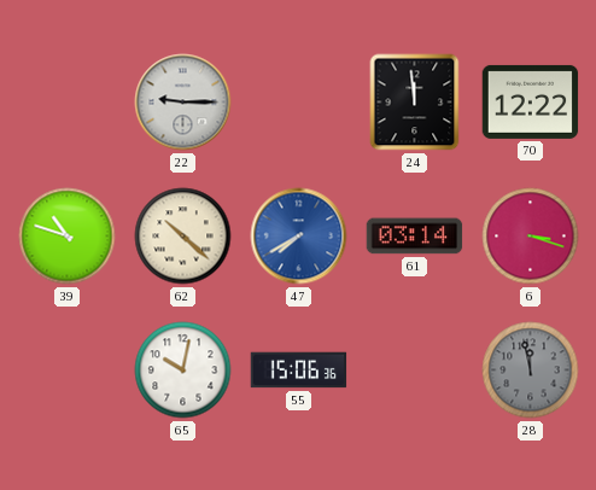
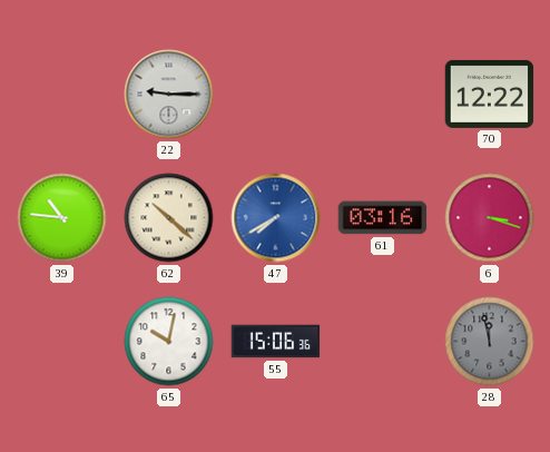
24: 11:59 -> none
39: 10:48 -> 10:46
61: 03:14 -> 03:16
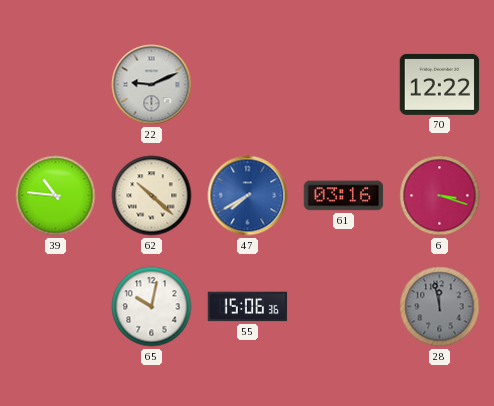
22: 9:15 -> 9:11
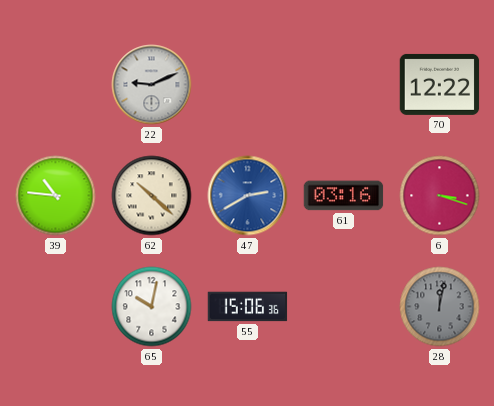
47: 7:40 -> 2:40
28: 11:58 -> 12:02
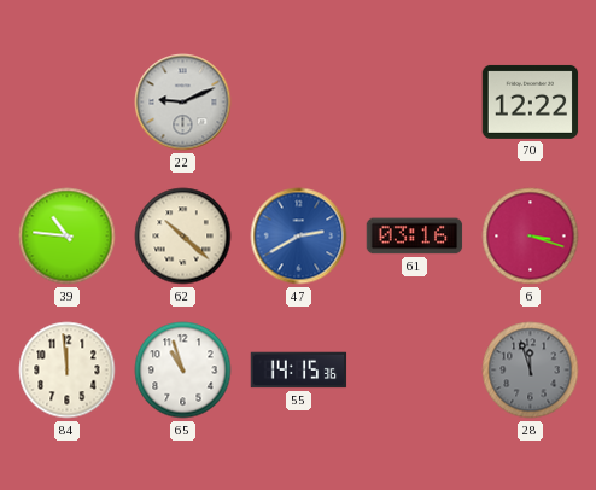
84: none -> 11:59
65: 10:02 -> 10:57
55: 15:06 -> 14:15
28: 12:02 -> 11:57
